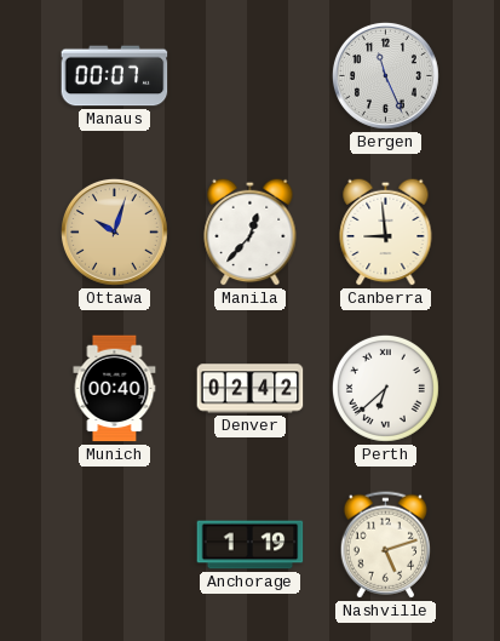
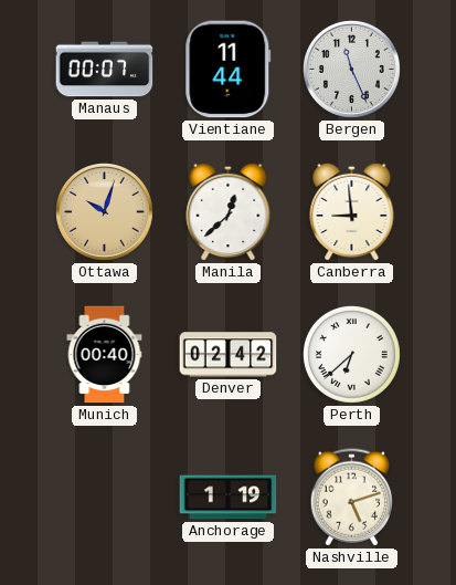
Vientiane: none -> 11:44
Manila: 12:37 -> 12:38
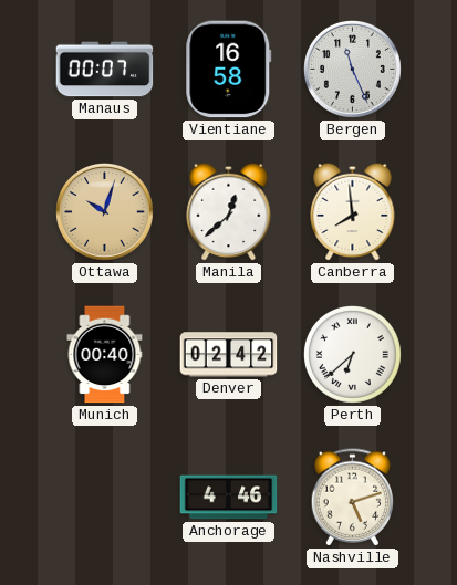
Vientiane: 11:44 -> 16:58
Canberra: 8:59 -> 7:59
Anchorage: 1:19 -> 4:46
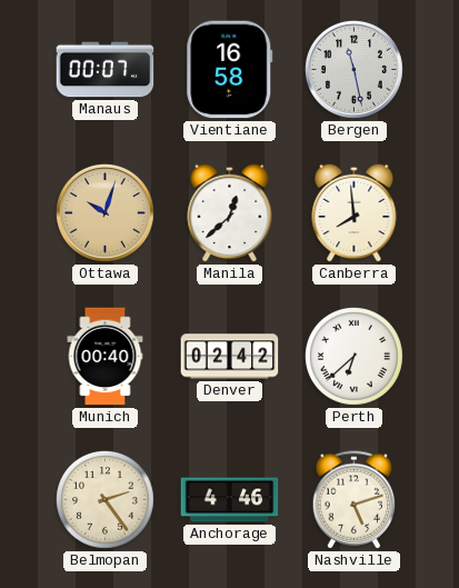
Bergen: 11:26 -> 11:28
Belmopan: none -> 2:24
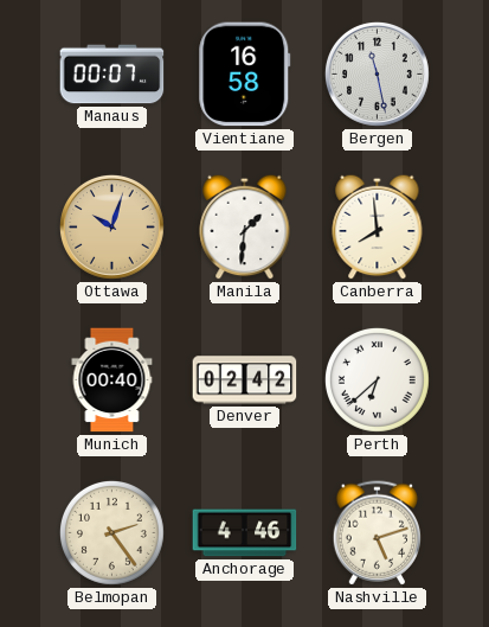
Manila: 12:38 -> 1:31
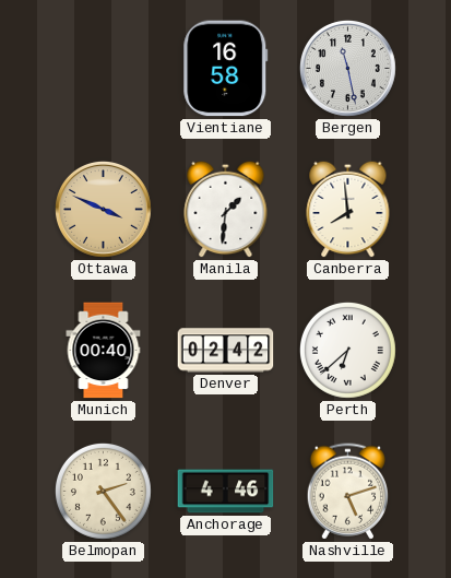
Manaus: 00:07 -> none
Ottawa: 10:03 -> 3:49
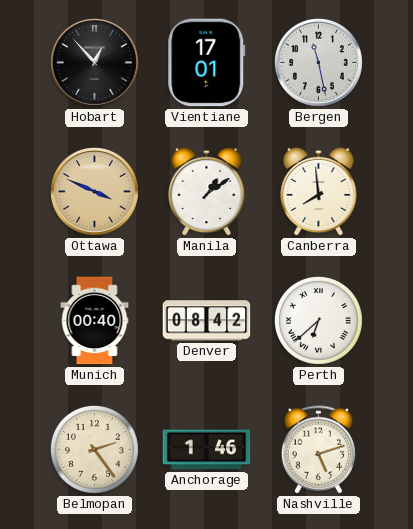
Hobart: none -> 12:53
Vientiane: 16:58 -> 17:01
Manila: 1:31 -> 1:09
Denver: 02:42 -> 08:42
Anchorage: 4:46 -> 1:46
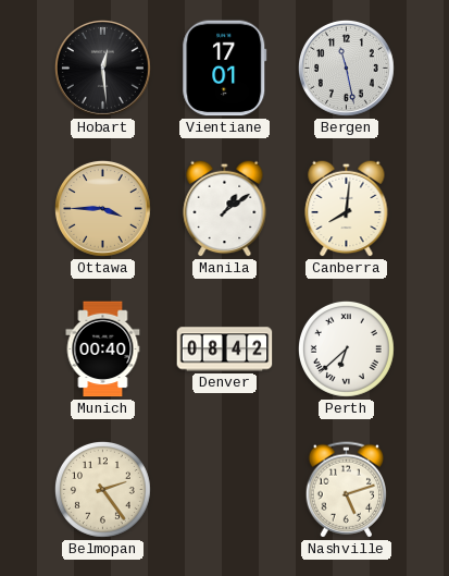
Hobart: 12:53 -> 12:29
Ottawa: 3:49 -> 3:45
Canberra: 7:59 -> 8:01
Anchorage: 1:46 -> none
